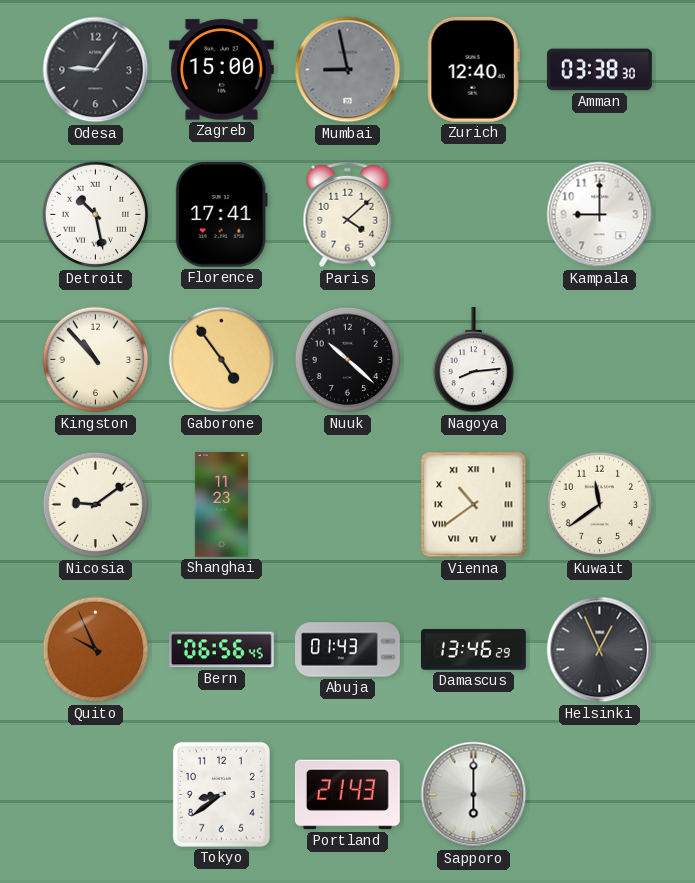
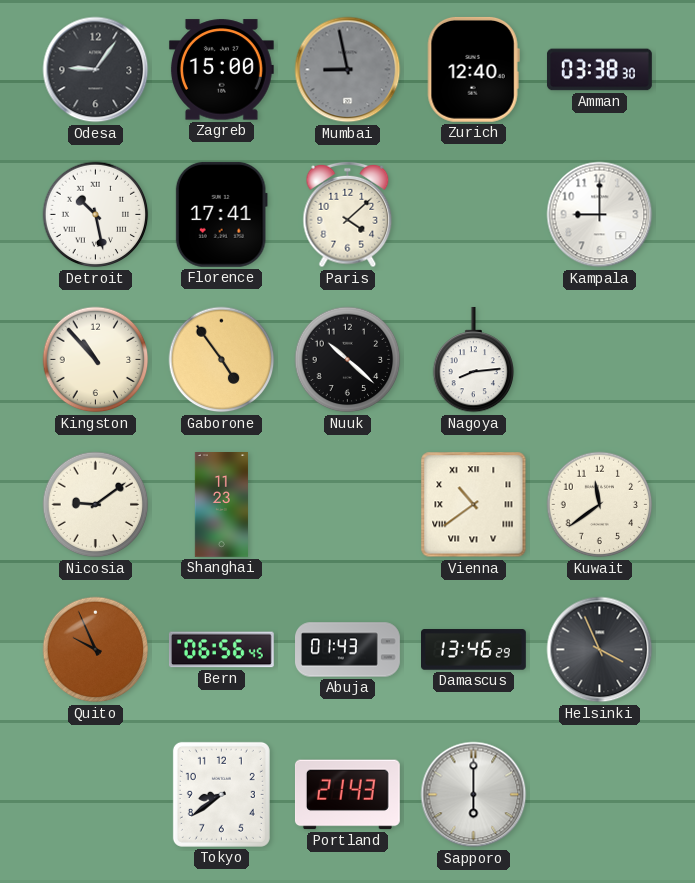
Helsinki: 12:56 -> 3:56
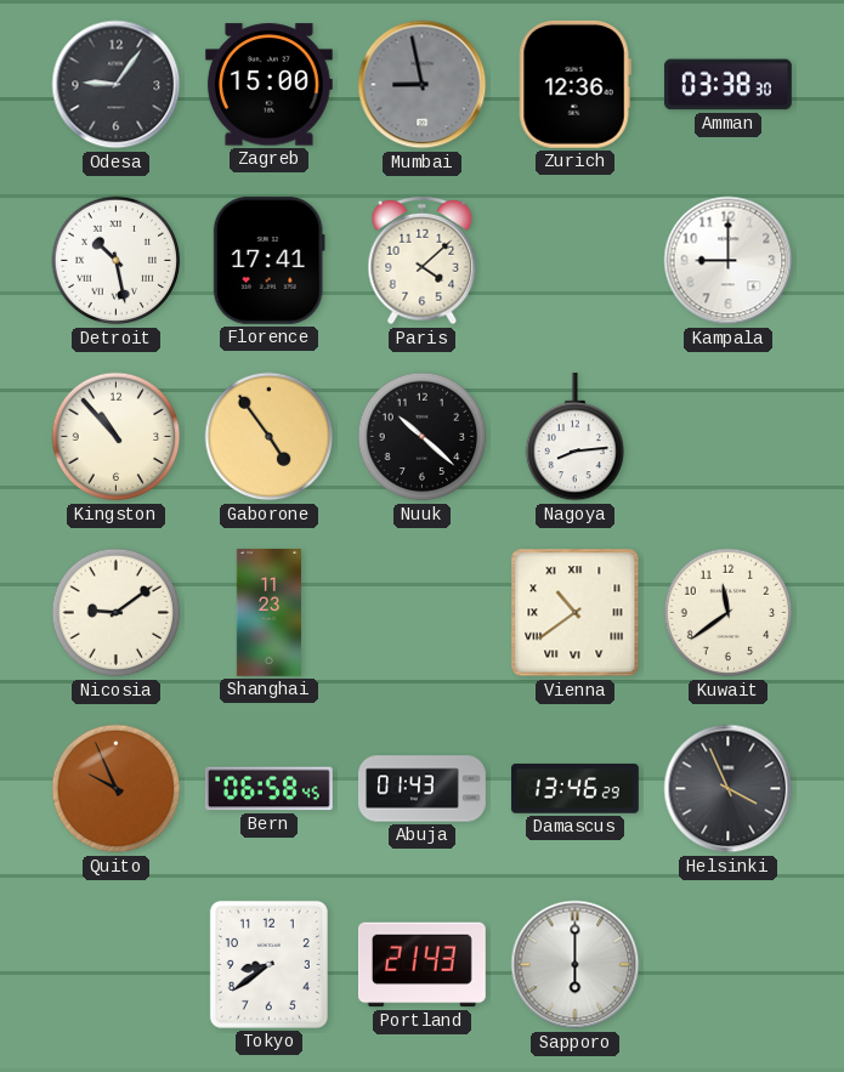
Zurich: 12:40 -> 12:36
Bern: 06:56 -> 06:58
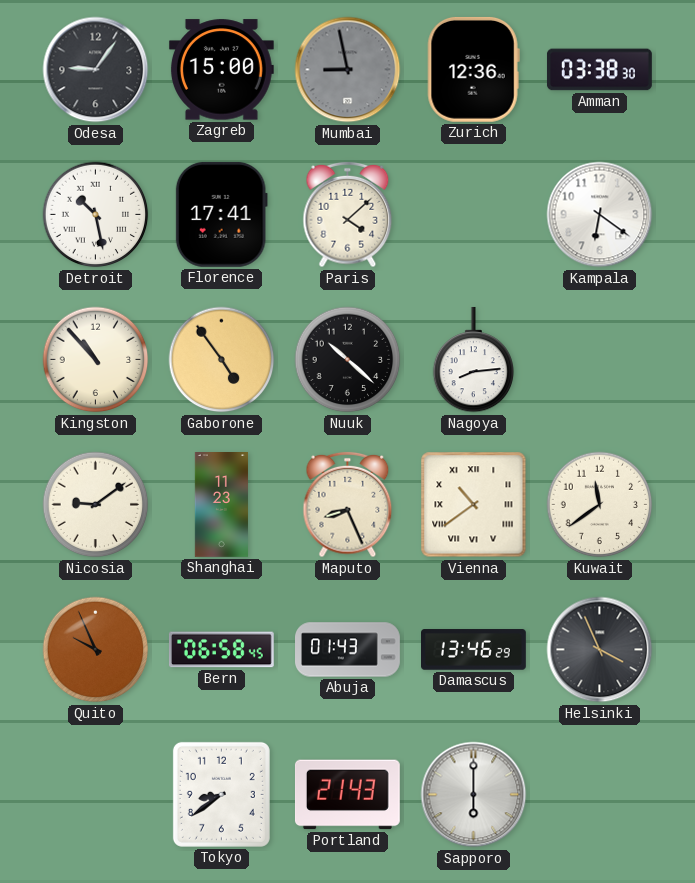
Kampala: 9:00 -> 6:21
Maputo: none -> 8:26
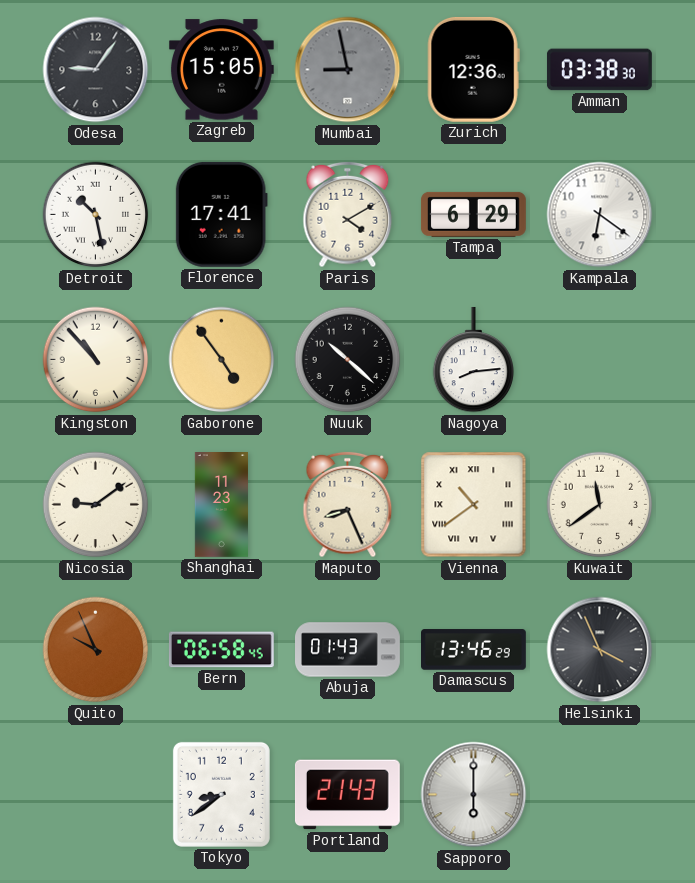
Zagreb: 15:00 -> 15:05
Paris: 4:08 -> 4:10
Tampa: none -> 6:29
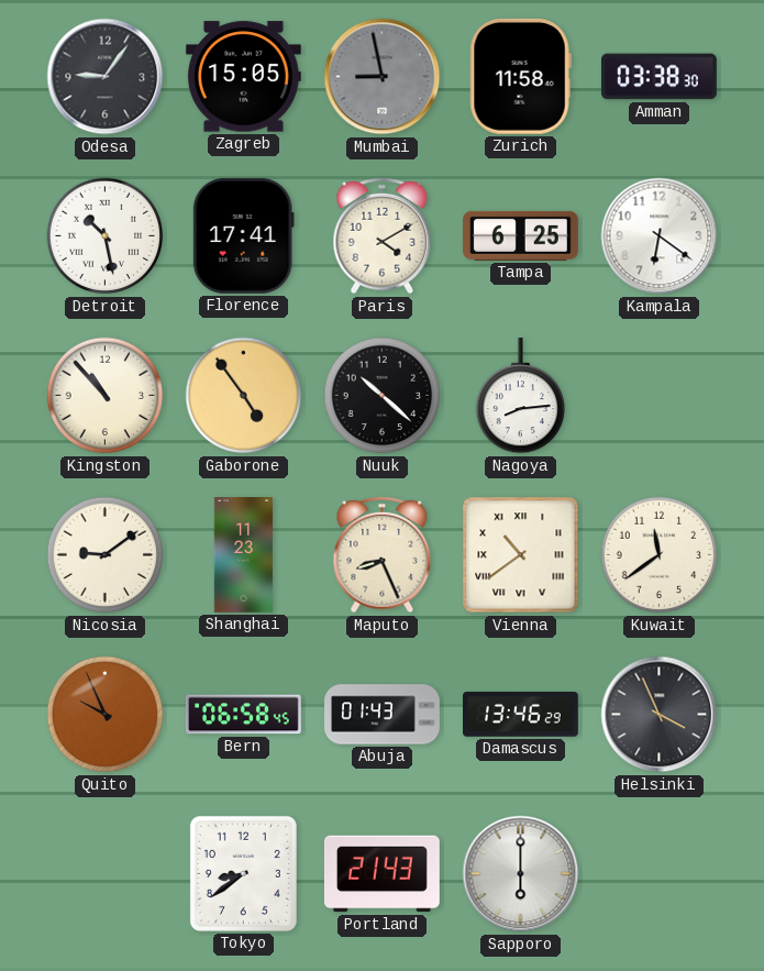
Zurich: 12:36 -> 11:58
Tampa: 6:29 -> 6:25
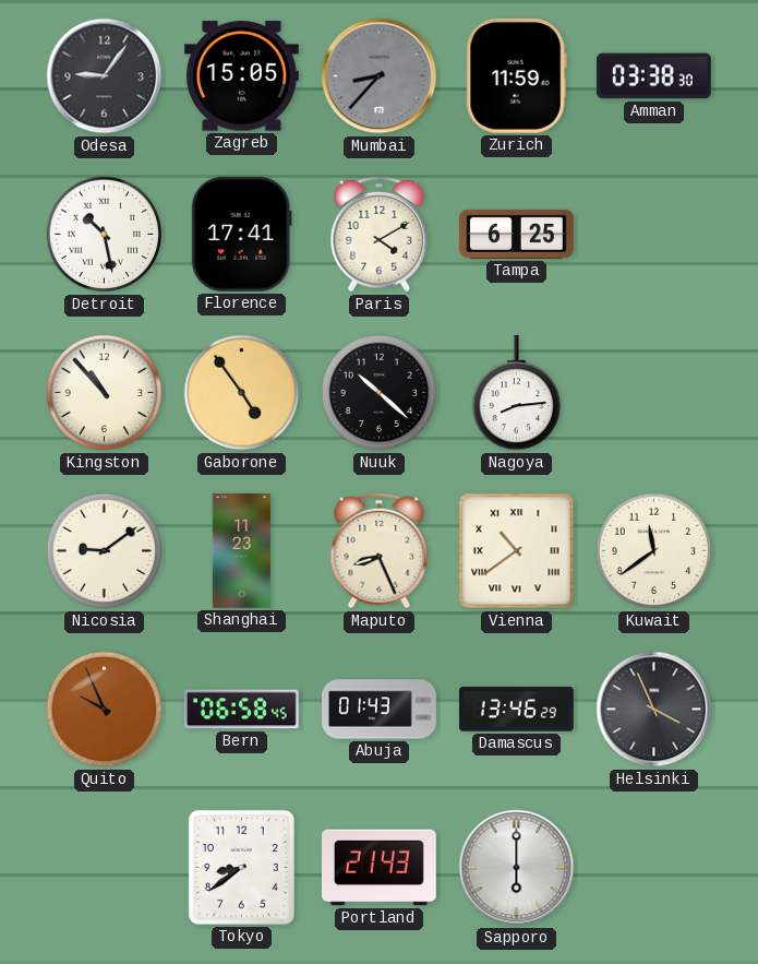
Mumbai: 8:58 -> 8:37
Zurich: 11:58 -> 11:59
Kampala: 6:21 -> none
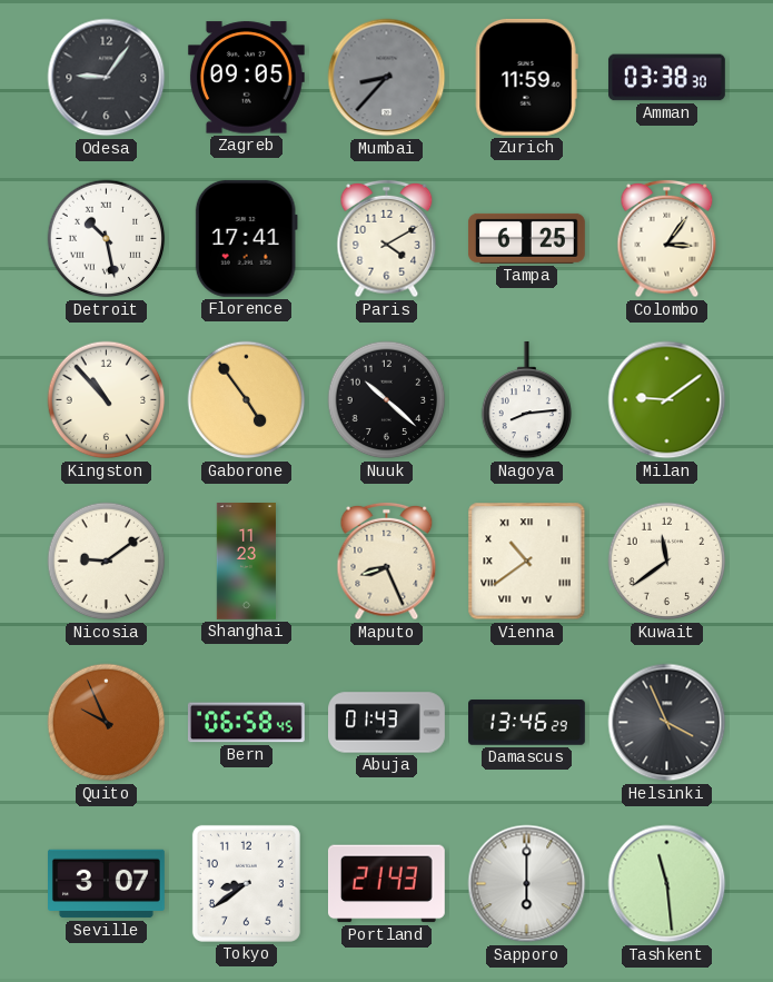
Zagreb: 15:05 -> 09:05
Colombo: none -> 3:06
Milan: none -> 9:09
Seville: none -> 3:07
Tashkent: none -> 11:29
